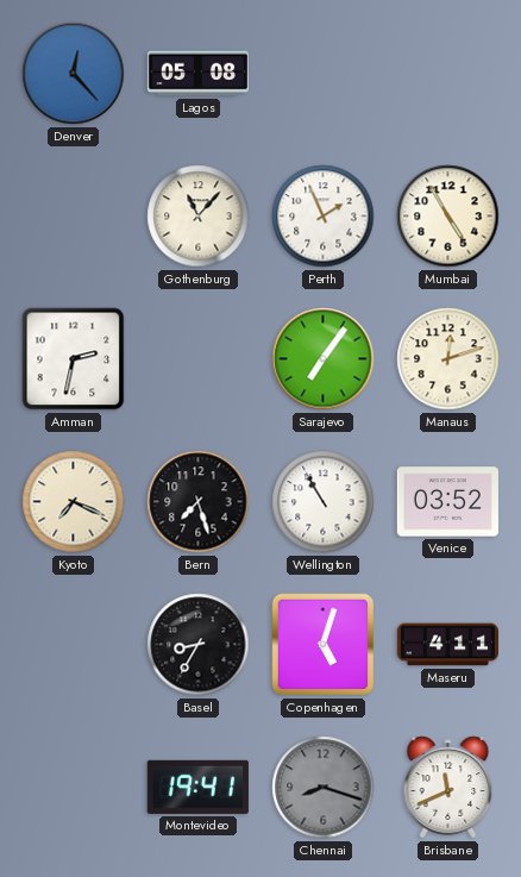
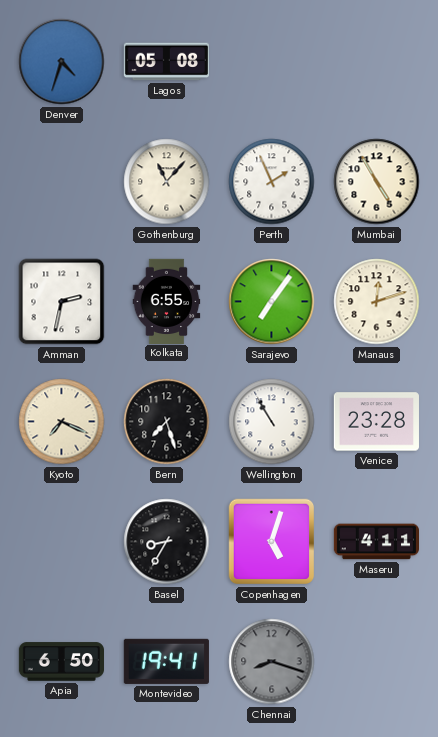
Denver: 12:23 -> 4:33
Kolkata: none -> 6:55
Venice: 03:52 -> 23:28
Apia: none -> 6:50
Brisbane: 11:41 -> none
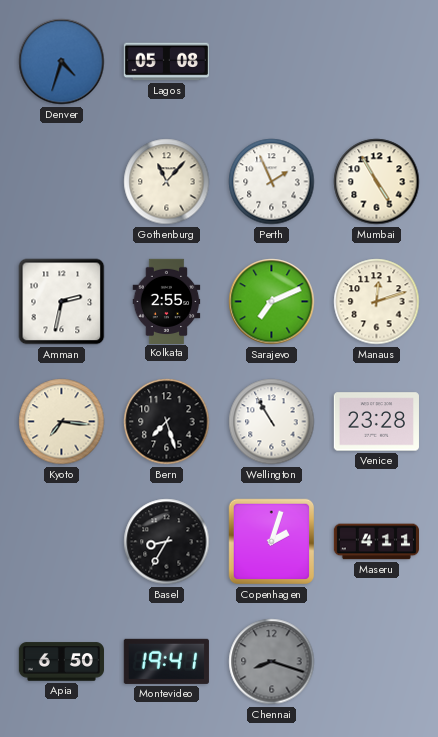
Kolkata: 6:55 -> 2:55
Sarajevo: 7:06 -> 7:11
Kyoto: 7:19 -> 7:16
Copenhagen: 5:03 -> 2:03
